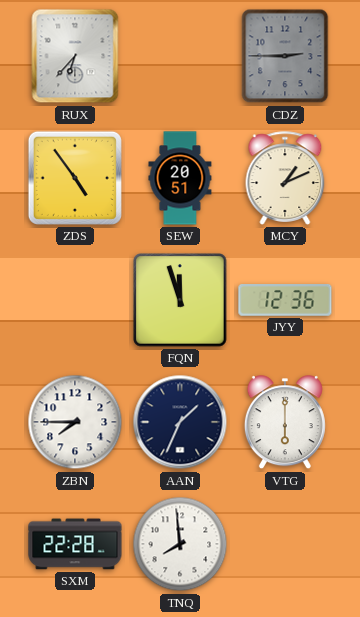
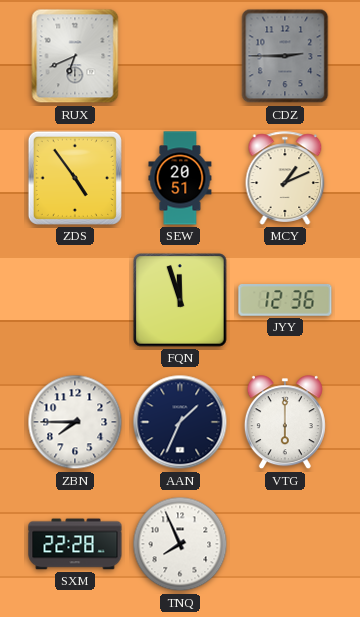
RUX: 6:37 -> 6:41
TNQ: 7:59 -> 7:56
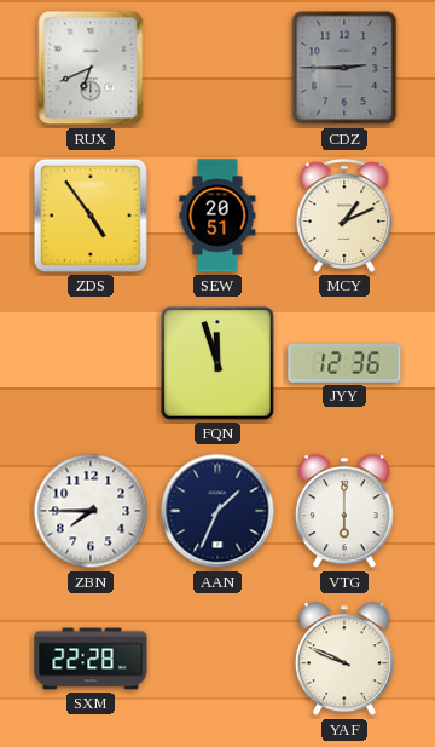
TNQ: 7:56 -> none
YAF: none -> 9:49
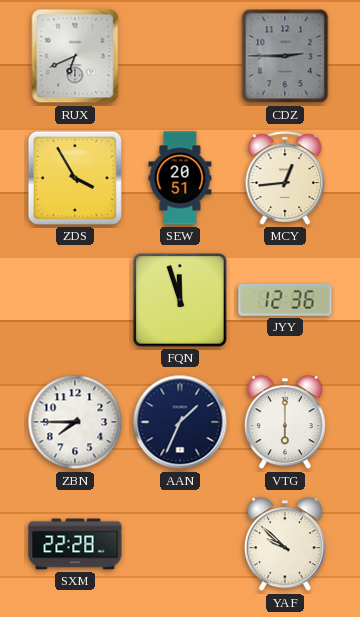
ZDS: 4:54 -> 3:55
MCY: 1:11 -> 12:44
YAF: 9:49 -> 9:52
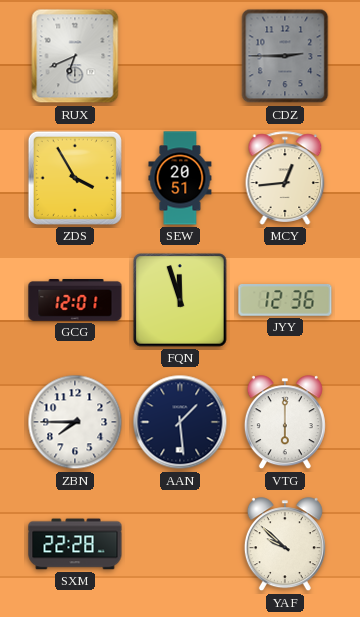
GCG: none -> 12:01
AAN: 1:34 -> 1:29
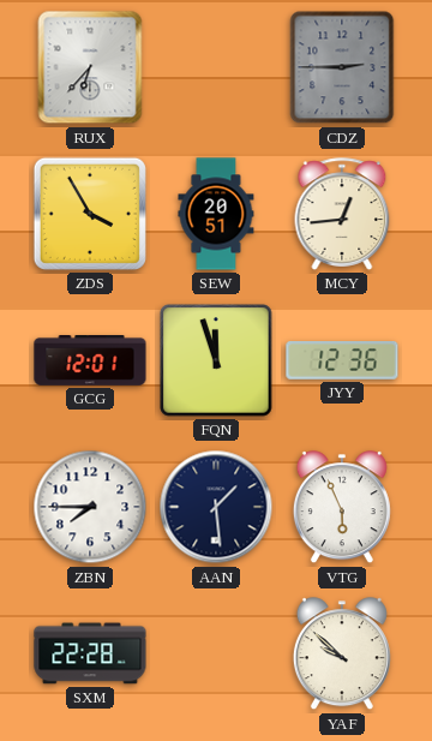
RUX: 6:41 -> 6:37
VTG: 6:00 -> 5:56
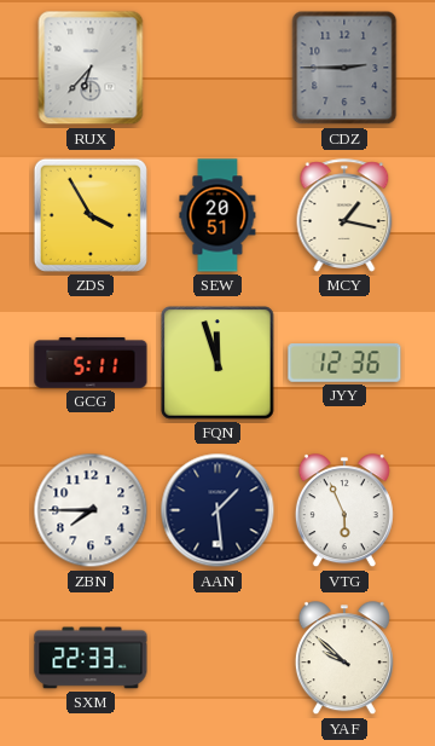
MCY: 12:44 -> 1:17
GCG: 12:01 -> 5:11
SXM: 22:28 -> 22:33
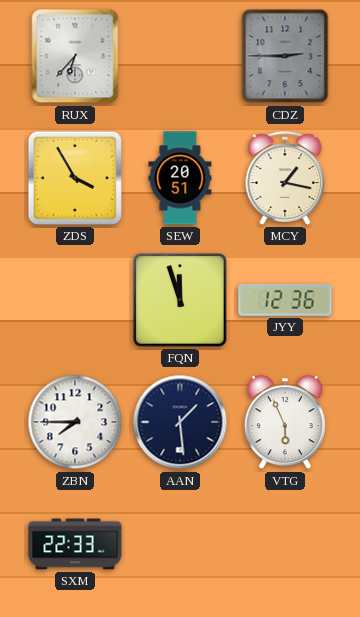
GCG: 5:11 -> none
YAF: 9:52 -> none
